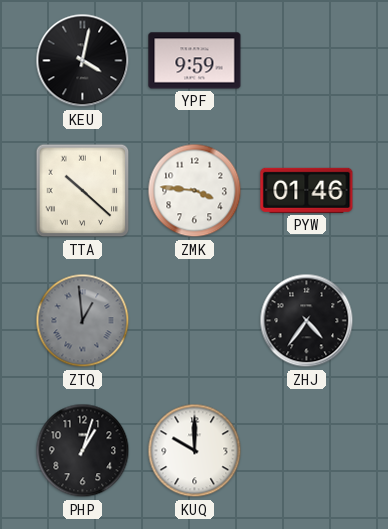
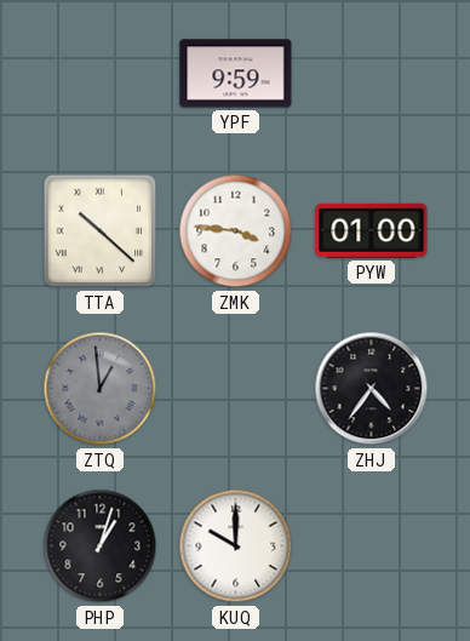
KEU: 4:02 -> none
PYW: 01:46 -> 01:00
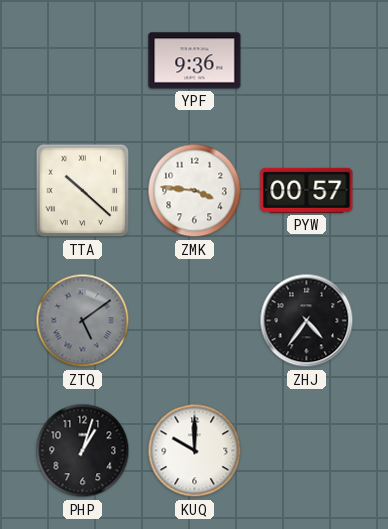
YPF: 9:59 -> 9:36
PYW: 01:00 -> 00:57
ZTQ: 12:59 -> 5:09
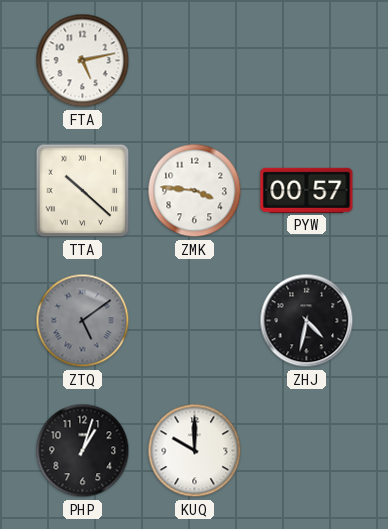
FTA: none -> 5:13
YPF: 9:36 -> none
ZHJ: 4:36 -> 4:32
